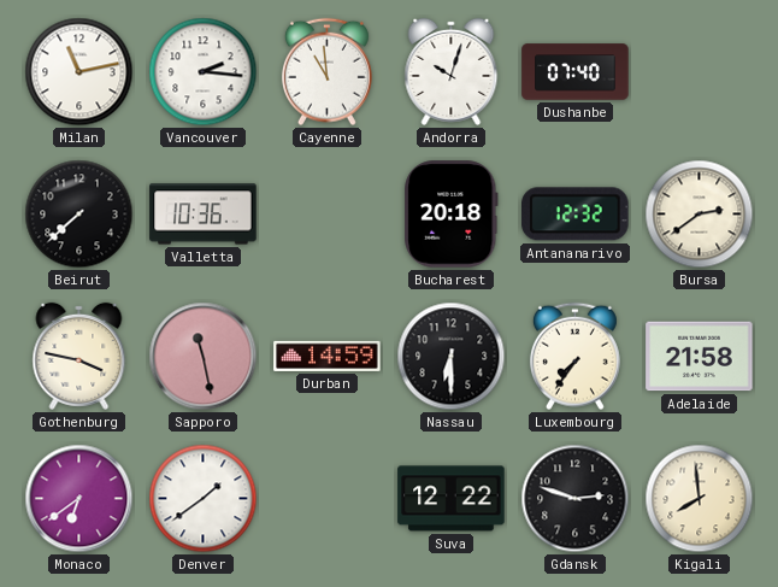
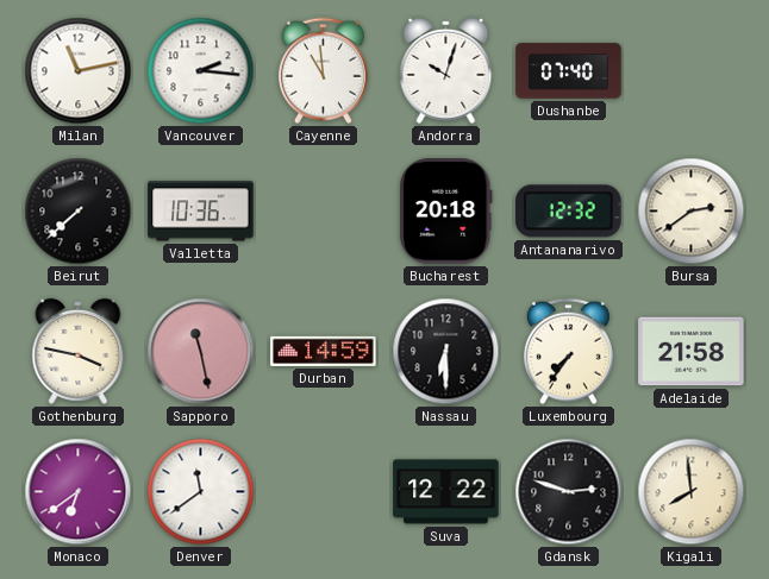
Denver: 1:39 -> 11:39
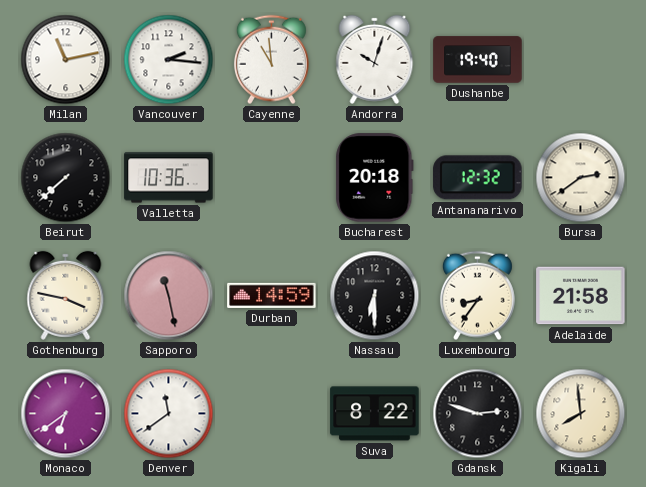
Dushanbe: 07:40 -> 19:40
Luxembourg: 7:36 -> 8:36
Suva: 12:22 -> 8:22
